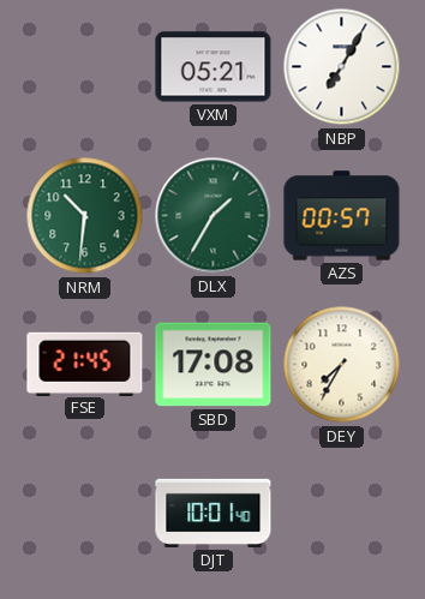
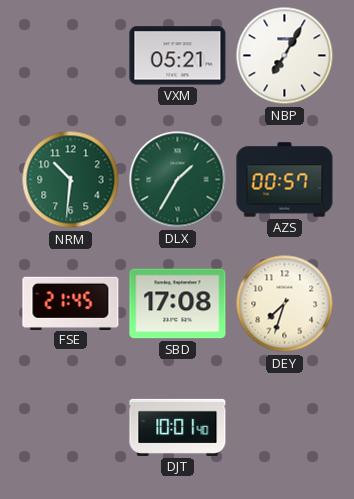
DEY: 7:35 -> 7:33
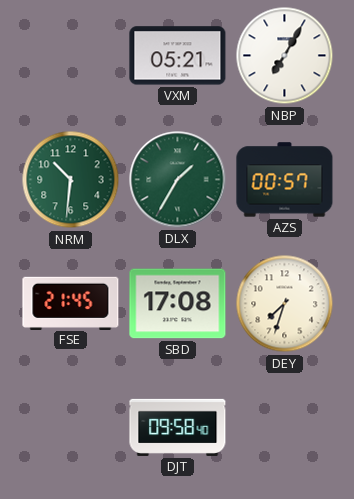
DJT: 10:01 -> 09:58
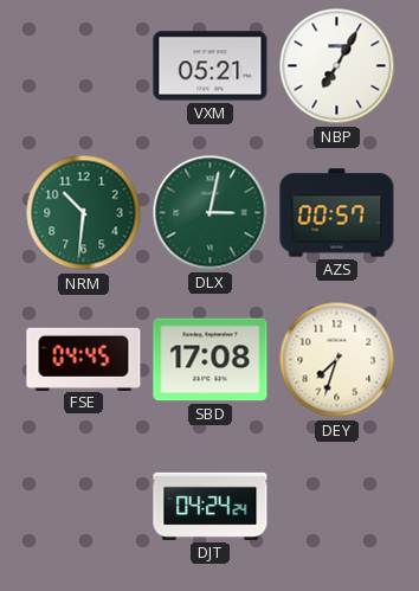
DLX: 1:35 -> 3:02
FSE: 21:45 -> 04:45
DJT: 09:58 -> 04:24
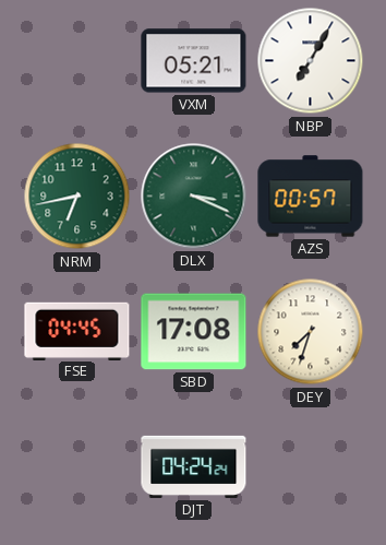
NRM: 10:31 -> 6:43
DLX: 3:02 -> 3:19
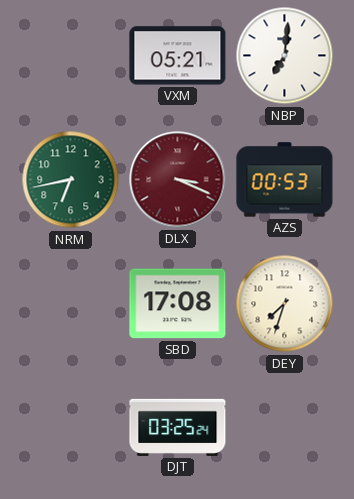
NBP: 7:05 -> 7:01
DLX dial: green -> burgundy
AZS: 00:57 -> 00:53
FSE: 04:45 -> none
DJT: 04:24 -> 03:25
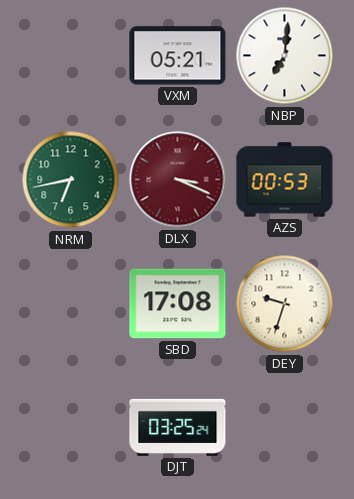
DEY: 7:33 -> 9:33
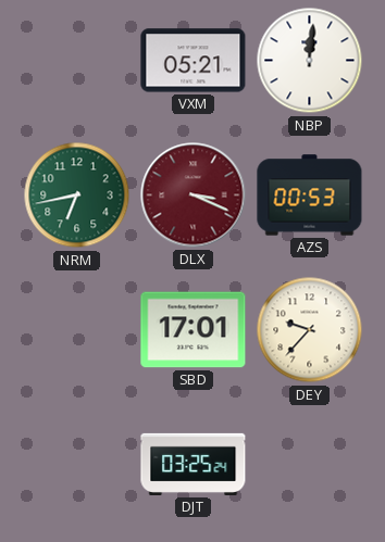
NBP: 7:01 -> 12:01
SBD: 17:08 -> 17:01
DEY: 9:33 -> 9:37
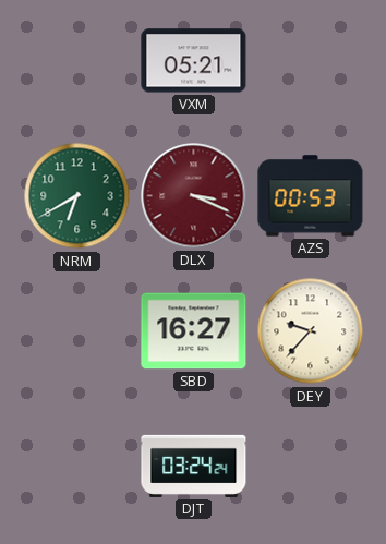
NBP: 12:01 -> none
NRM: 6:43 -> 6:40
SBD: 17:01 -> 16:27
DJT: 03:25 -> 03:24
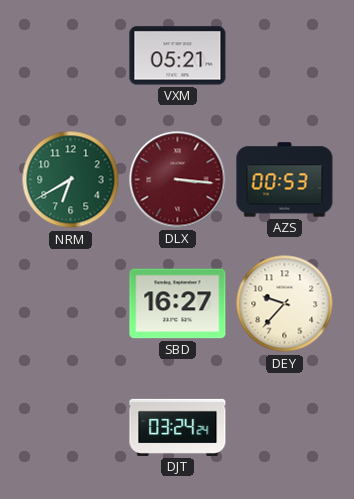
DLX: 3:19 -> 3:16
